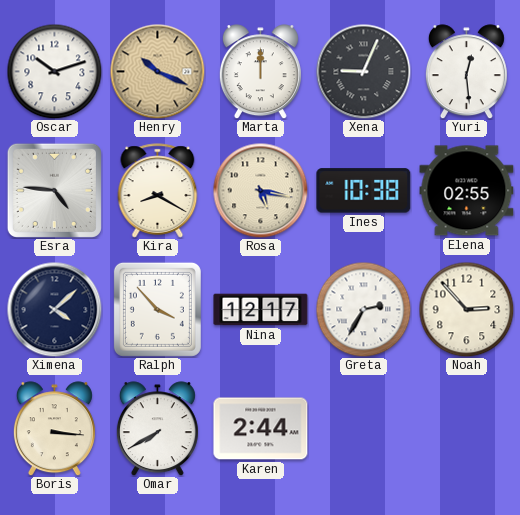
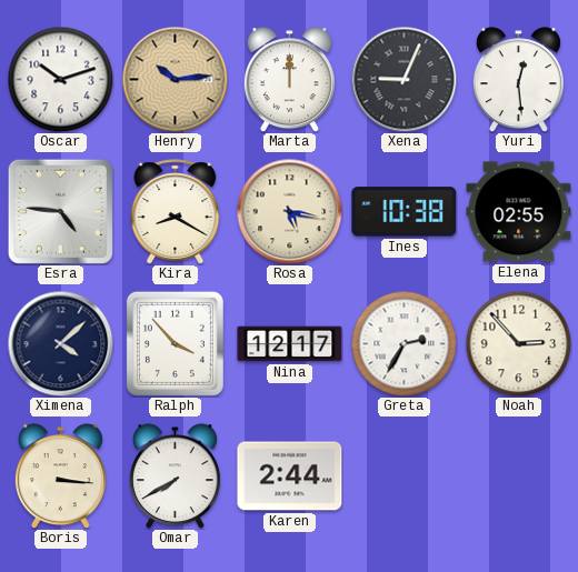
Henry: 10:19 -> 10:14
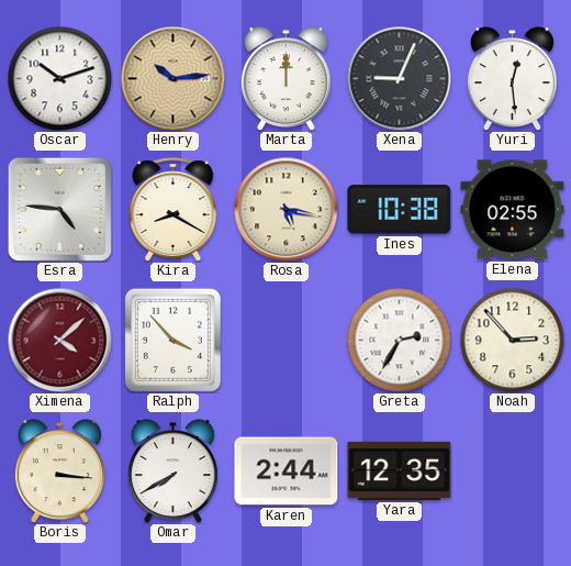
Ximena dial: navy -> burgundy
Nina: 12:17 -> none
Yara: none -> 12:35
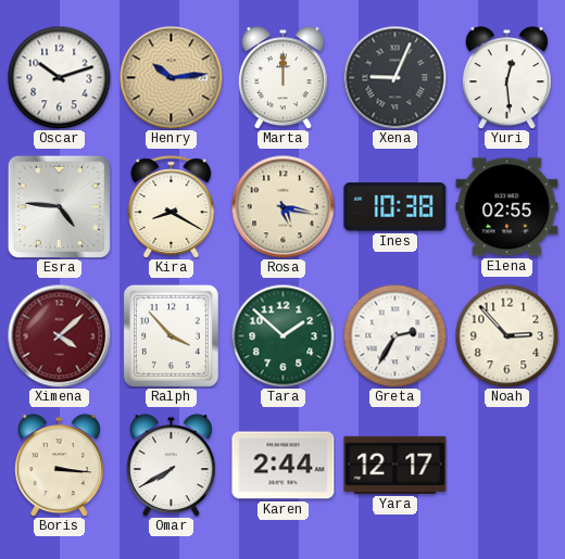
Tara: none -> 1:52
Yara: 12:35 -> 12:17
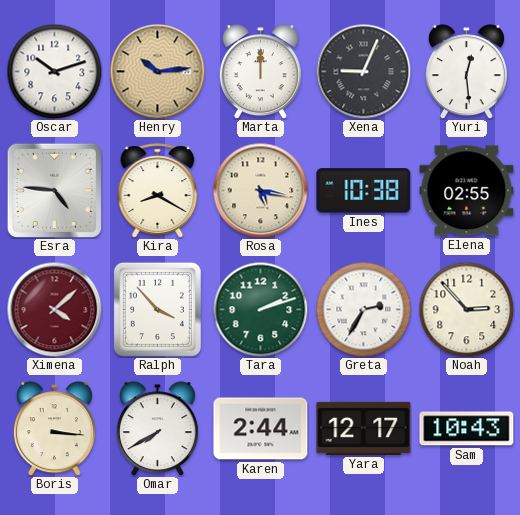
Tara: 1:52 -> 2:12
Sam: none -> 10:43
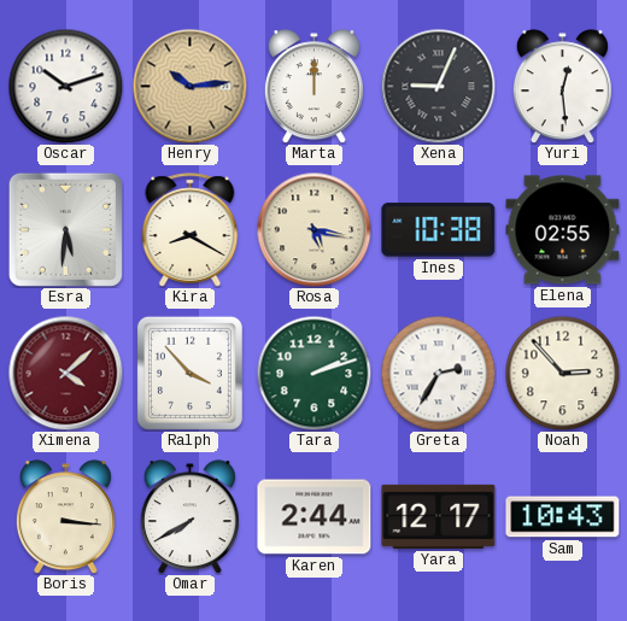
Esra: 4:46 -> 5:31
